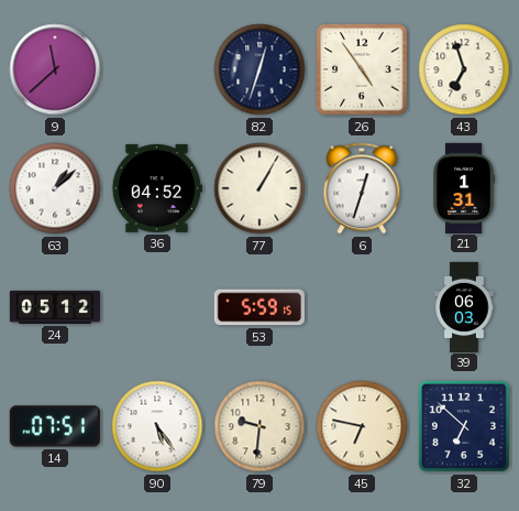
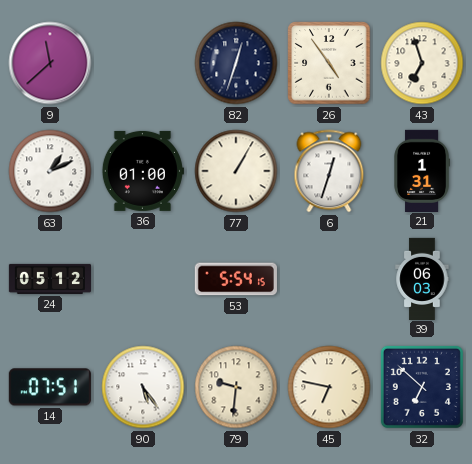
63: 1:08 -> 1:11
36: 04:52 -> 01:00
53: 5:59 -> 5:54
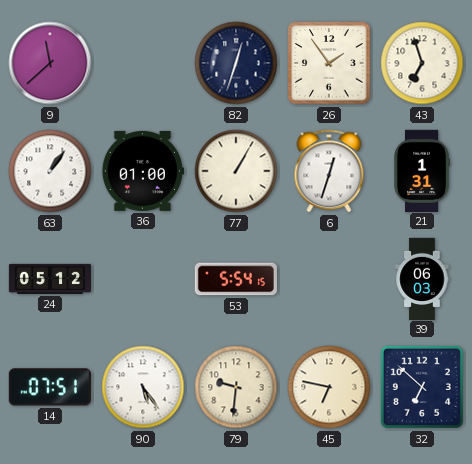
26: 4:54 -> 1:54
63: 1:11 -> 1:06
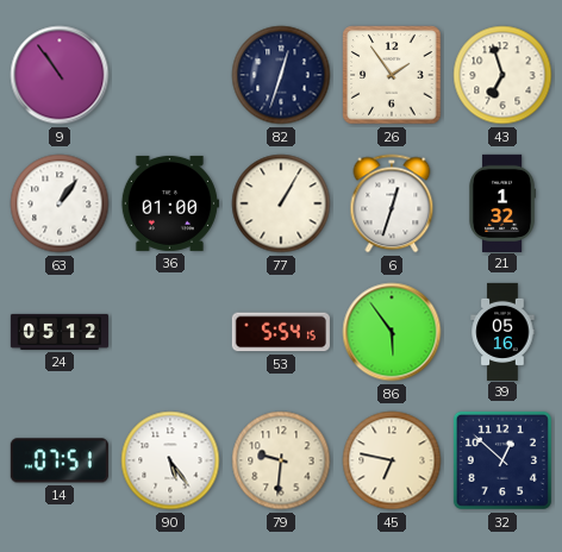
9: 11:38 -> 10:54
21: 1:31 -> 1:32
86: none -> 5:54
39: 06:03 -> 05:16
32: 6:52 -> 12:52
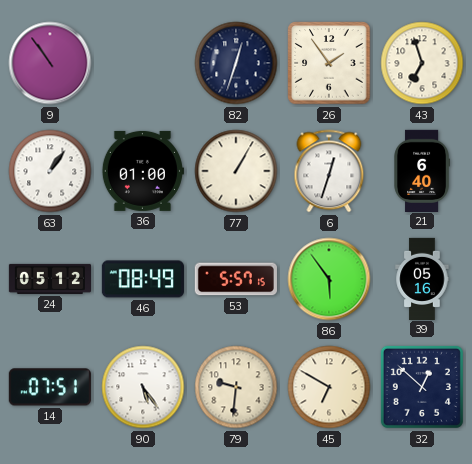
21: 1:32 -> 6:40
46: none -> 08:49
53: 5:54 -> 5:57
45: 6:47 -> 6:50
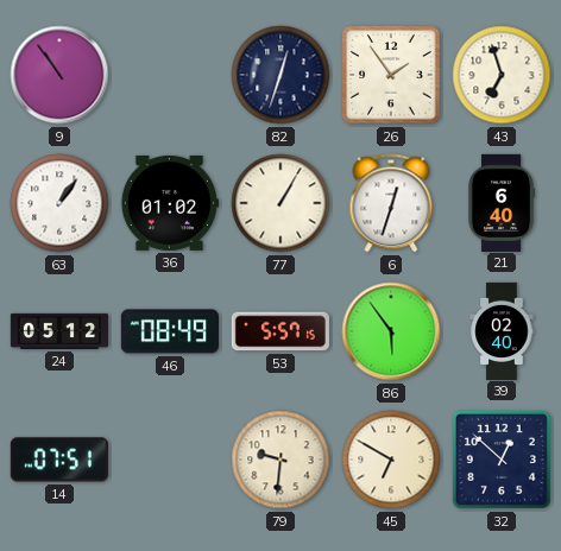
36: 01:00 -> 01:02
39: 05:16 -> 02:40
90: 5:24 -> none
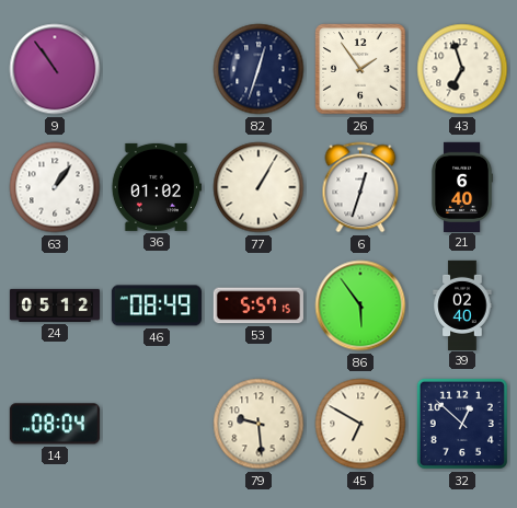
14: 07:51 -> 08:04
79: 9:31 -> 9:29
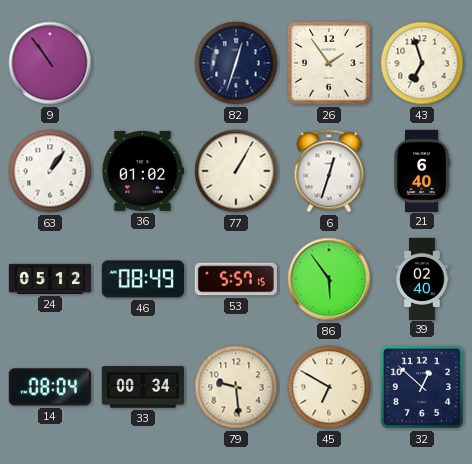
33: none -> 00:34
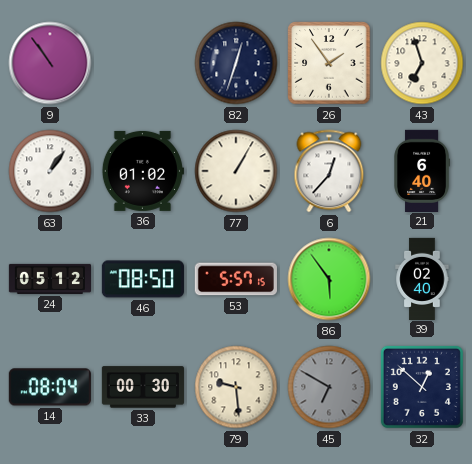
6: 12:33 -> 12:37
46: 08:49 -> 08:50
33: 00:34 -> 00:30
45 dial: cream -> grey
